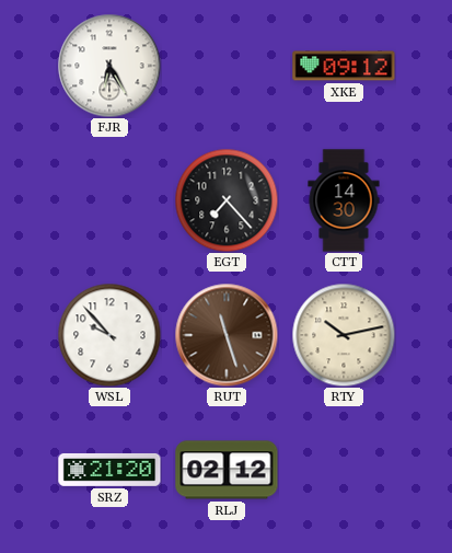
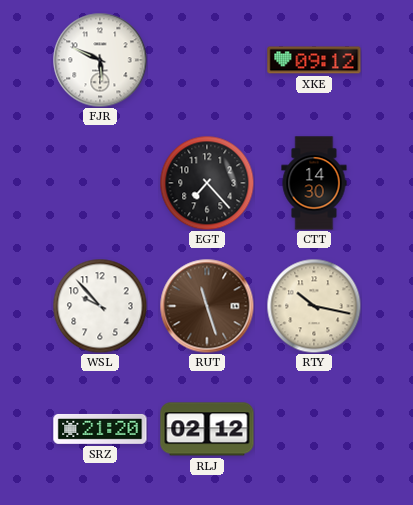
FJR: 6:25 -> 5:49
RTY: 10:13 -> 10:17
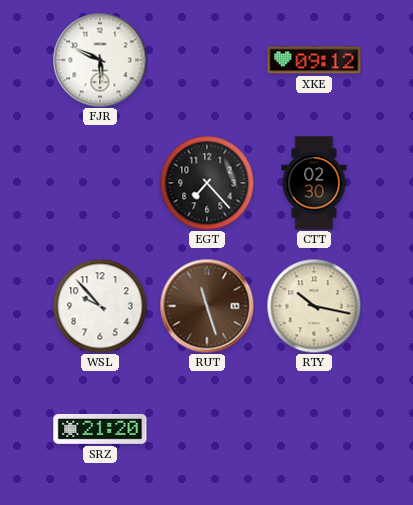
CTT: 14:30 -> 02:30
RLJ: 02:12 -> none
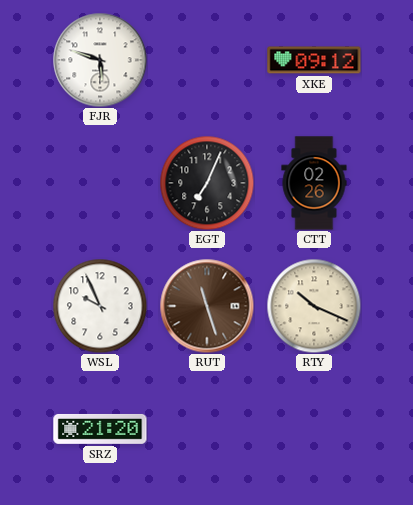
FJR: 5:49 -> 5:48
EGT: 7:23 -> 7:04
CTT: 02:30 -> 02:26
WSL: 9:53 -> 9:56
RTY: 10:17 -> 10:19
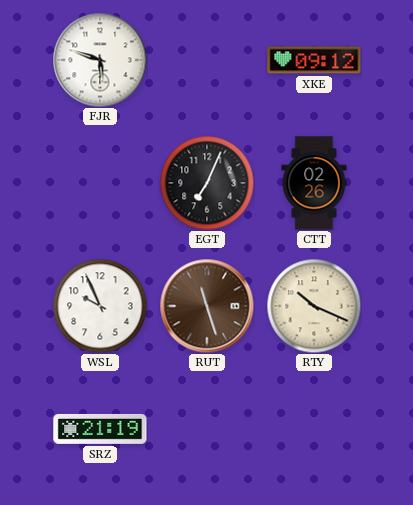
SRZ: 21:20 -> 21:19
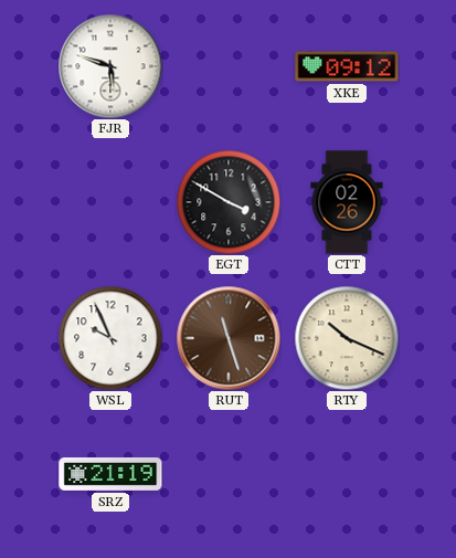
EGT: 7:04 -> 3:50
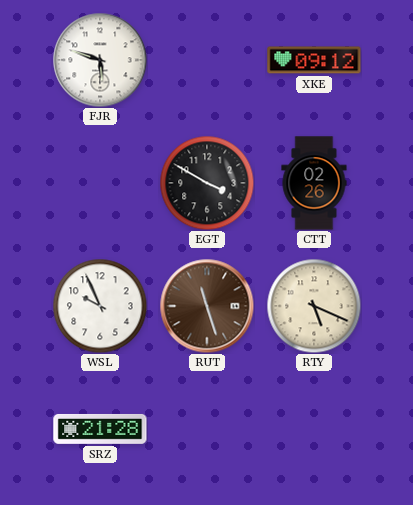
RTY: 10:19 -> 5:19
SRZ: 21:19 -> 21:28
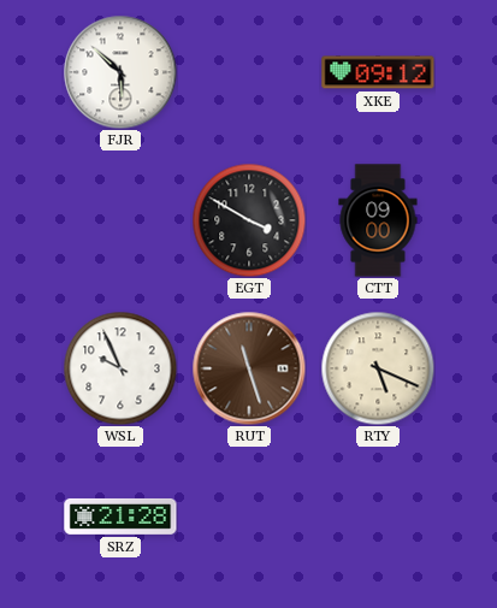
FJR: 5:48 -> 5:52
CTT: 02:26 -> 09:00
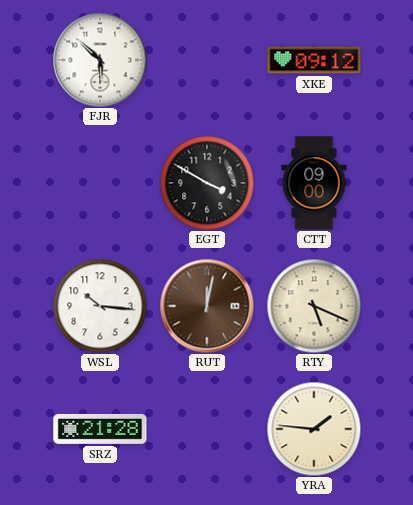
WSL: 9:56 -> 10:16
RUT: 11:27 -> 12:02
YRA: none -> 1:46
